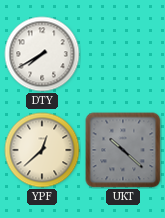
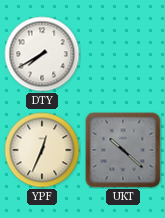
YPF: 12:38 -> 12:34
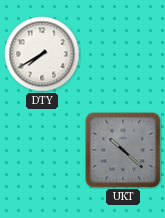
YPF: 12:34 -> none
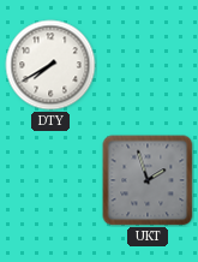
UKT: 10:22 -> 1:57
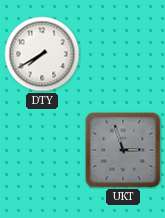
UKT: 1:57 -> 2:57
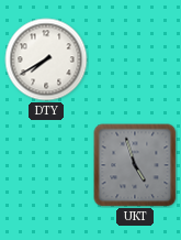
UKT: 2:57 -> 4:57
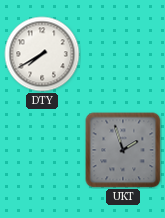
UKT: 4:57 -> 1:57
